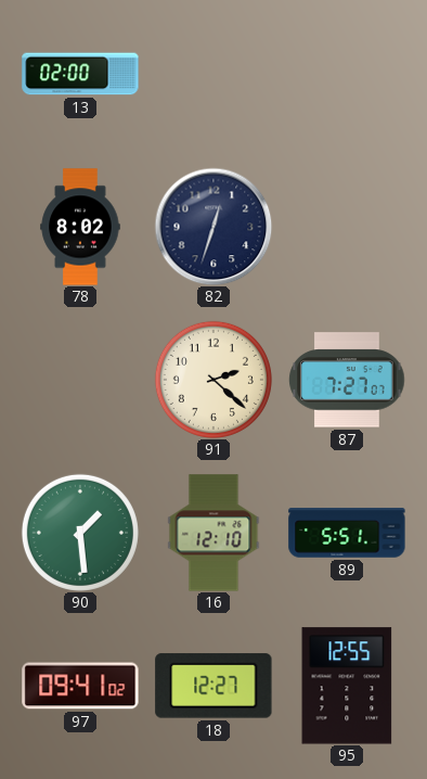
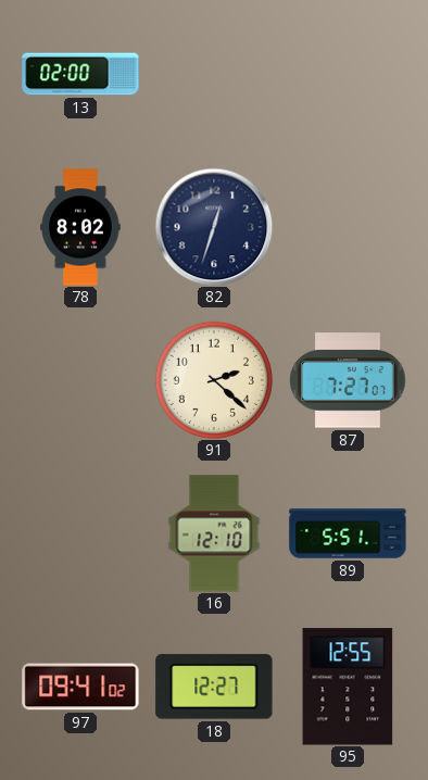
90: 1:29 -> none
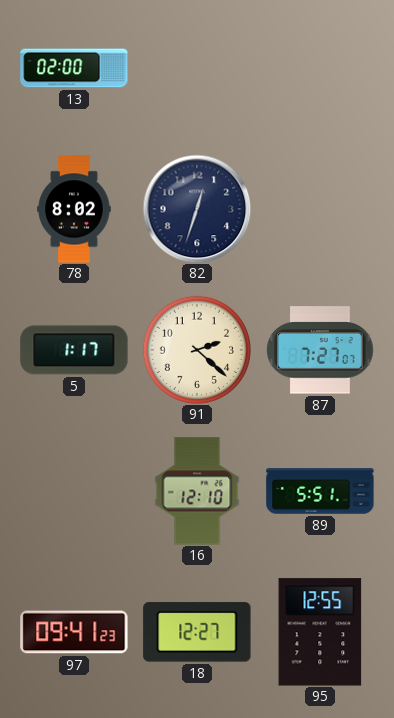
5: none -> 1:17
97: 09:41:02 -> 09:41:23
